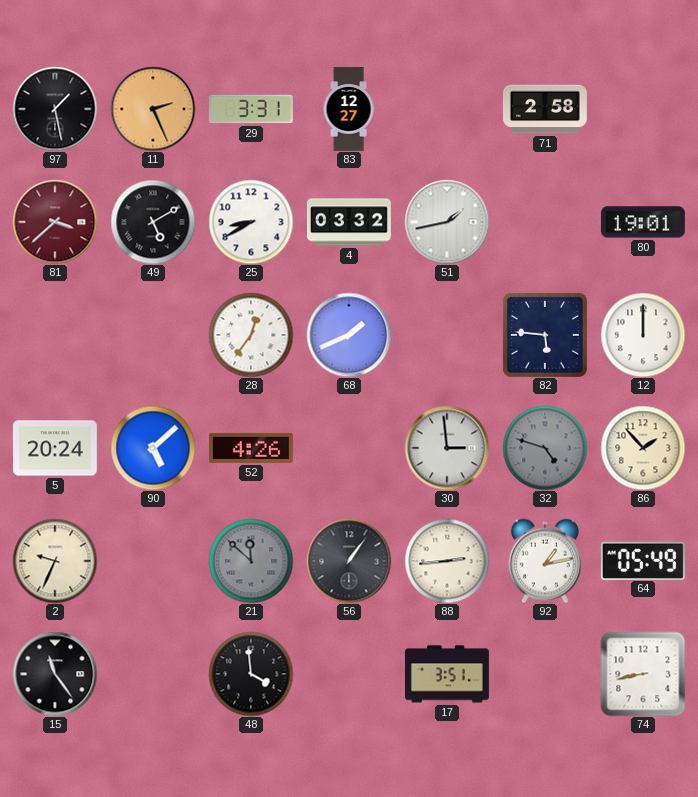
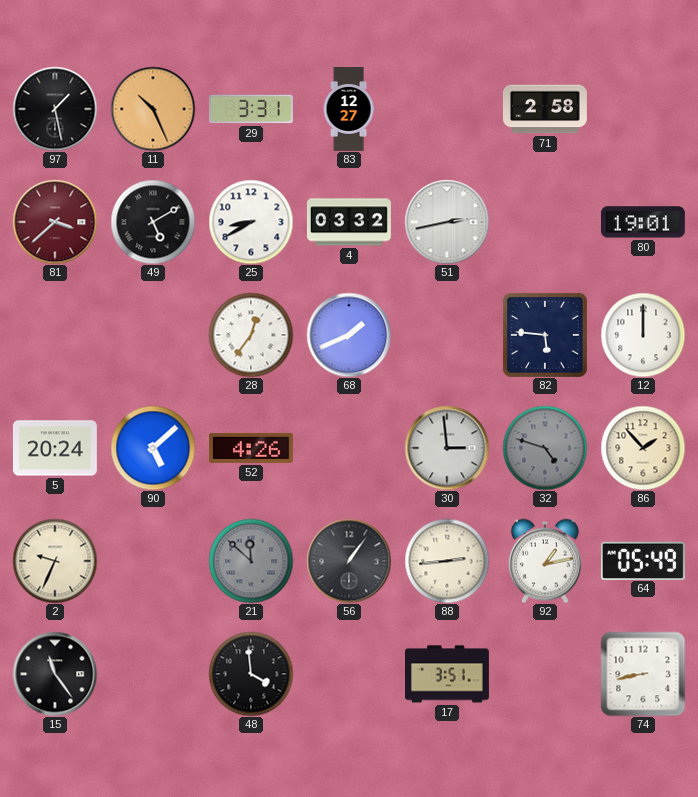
11: 2:26 -> 10:26
51: 1:43 -> 2:43
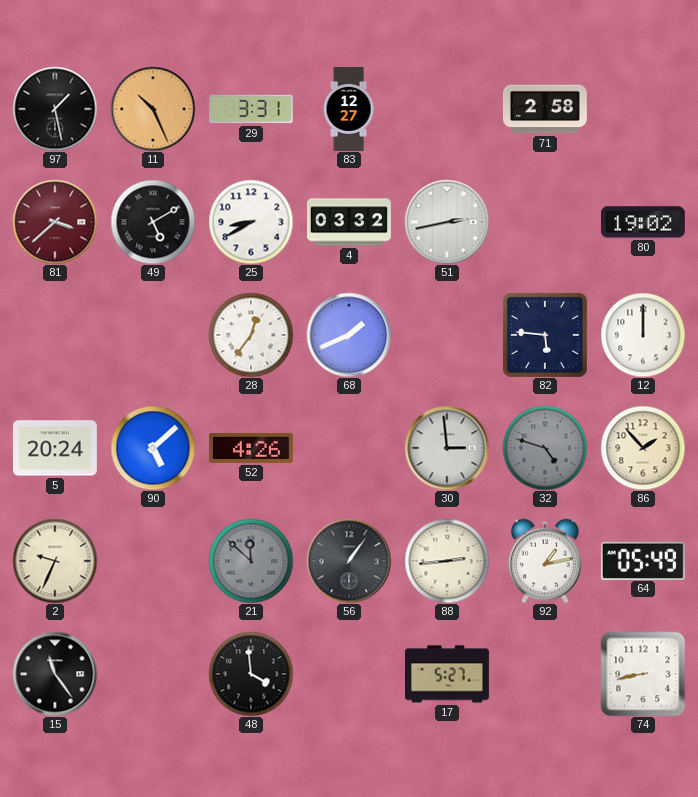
80: 19:01 -> 19:02
17: 3:51 -> 5:27
